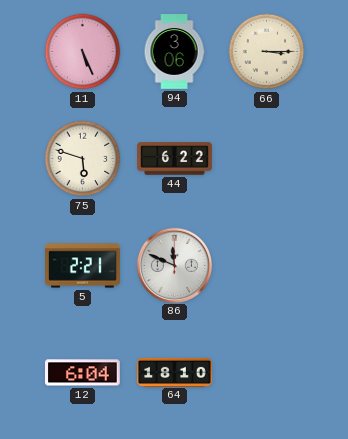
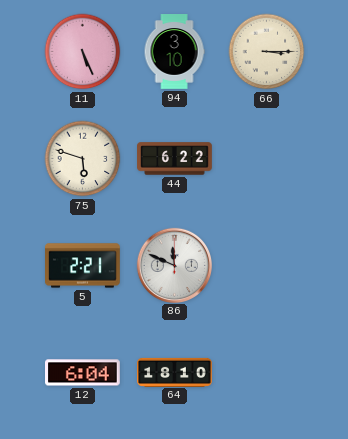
94: 3:06 -> 3:10
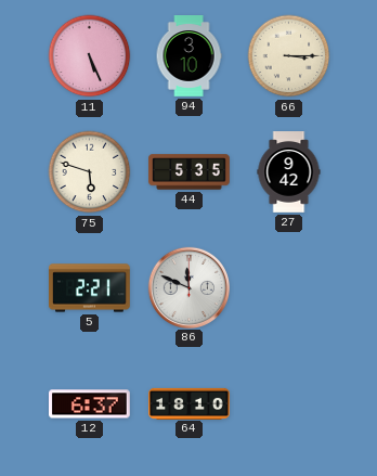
44: 6:22 -> 5:35
27: none -> 9:42
12: 6:04 -> 6:37
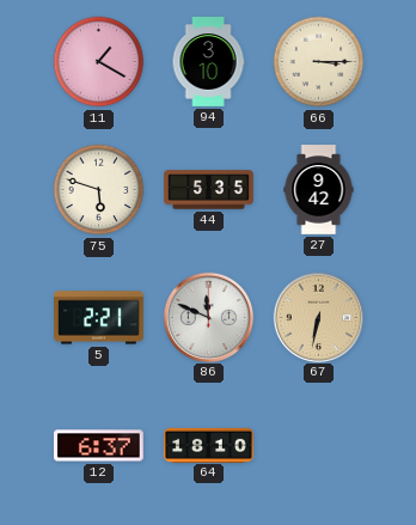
11: 5:26 -> 1:20
67: none -> 6:32
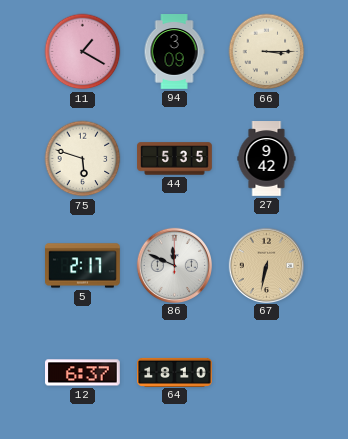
94: 3:10 -> 3:09
5: 2:21 -> 2:17
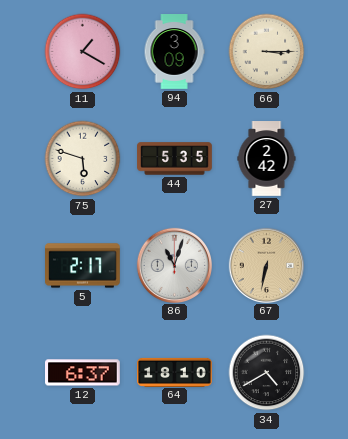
27: 9:42 -> 2:42
86: 11:49 -> 11:03
34: none -> 4:40
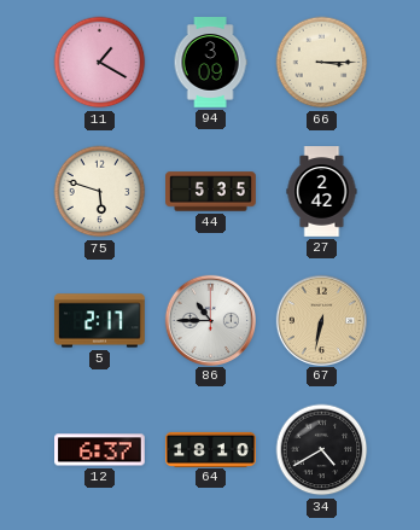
86: 11:03 -> 10:45
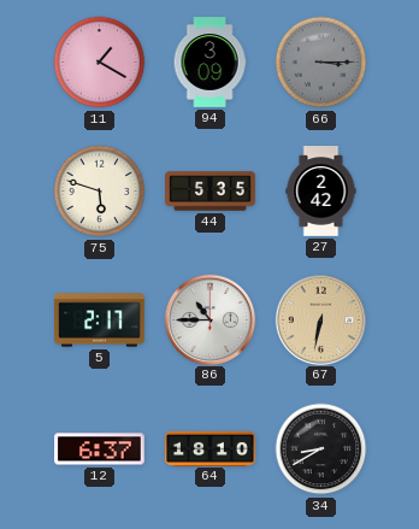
66 dial: cream -> grey
34: 4:40 -> 8:40
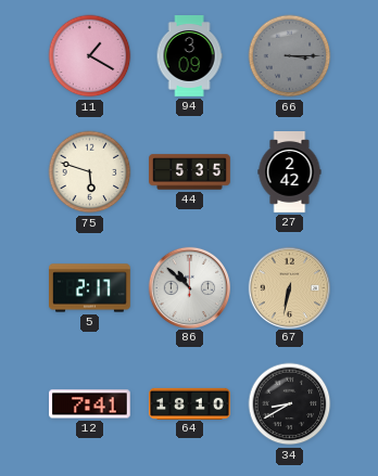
86: 10:45 -> 10:52
12: 6:37 -> 7:41
